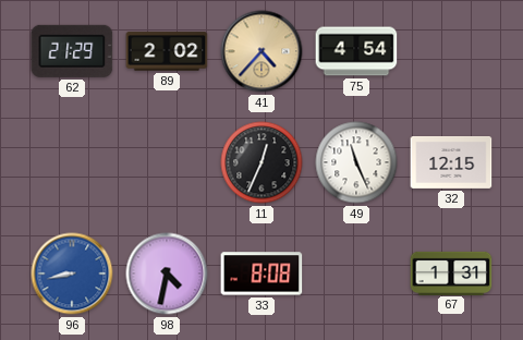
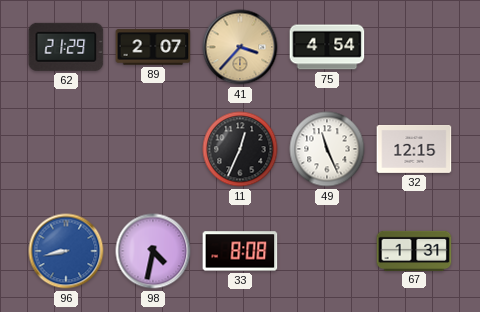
89: 2:02 -> 2:07
41: 4:37 -> 3:37
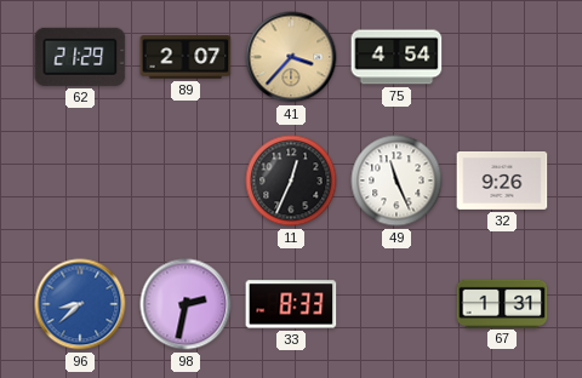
32: 12:15 -> 9:26
96: 8:43 -> 8:38
98: 4:32 -> 2:32
33: 8:08 -> 8:33
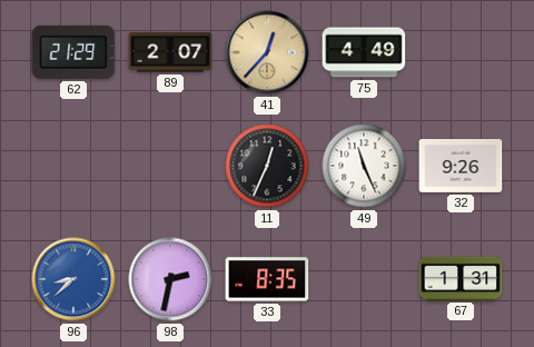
41: 3:37 -> 12:37
75: 4:54 -> 4:49
33: 8:33 -> 8:35
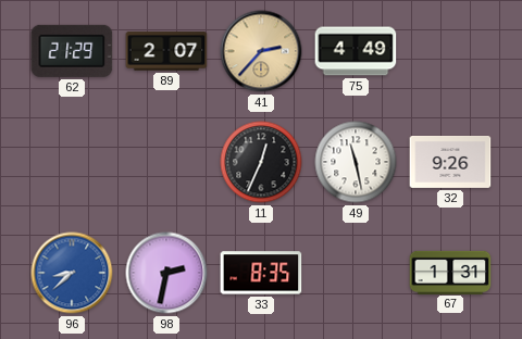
41: 12:37 -> 2:37
49: 11:26 -> 11:28
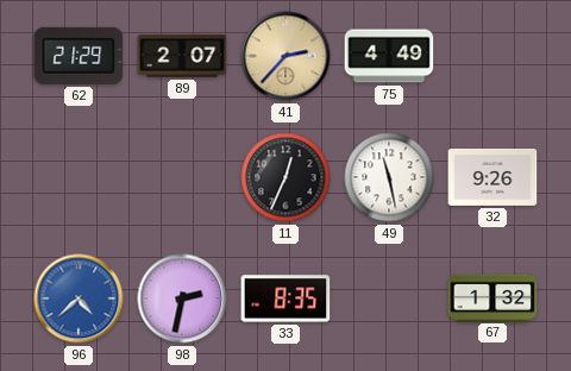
96: 8:38 -> 4:38
67: 1:31 -> 1:32
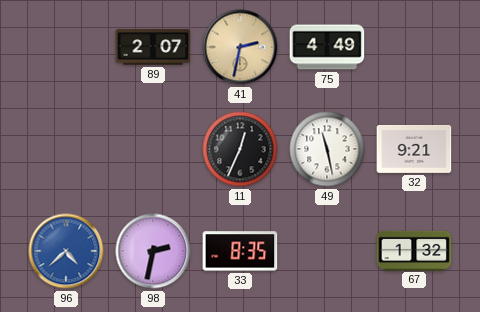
62: 21:29 -> none
41: 2:37 -> 2:32
32: 9:26 -> 9:21
